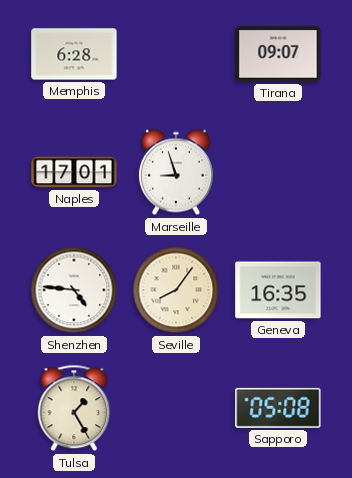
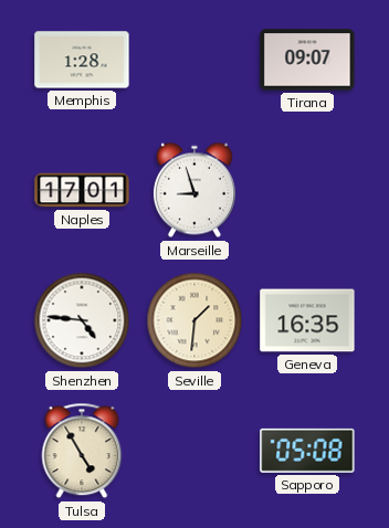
Memphis: 6:28 -> 1:28
Seville: 8:06 -> 1:31
Tulsa: 1:25 -> 4:55
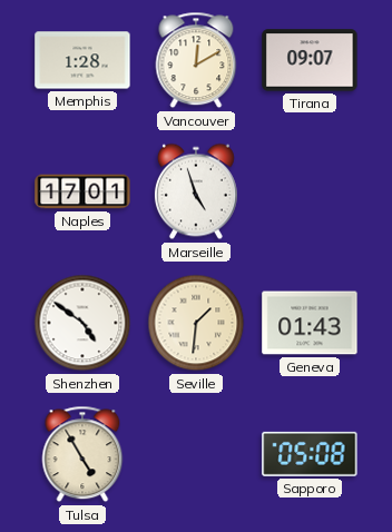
Vancouver: none -> 12:10
Marseille: 8:57 -> 4:57
Shenzhen: 4:46 -> 4:51
Geneva: 16:35 -> 01:43
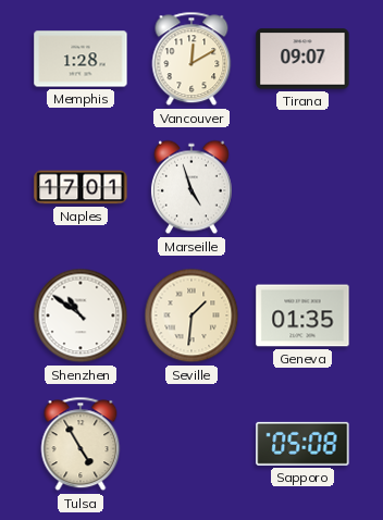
Shenzhen: 4:51 -> 10:51
Geneva: 01:43 -> 01:35
